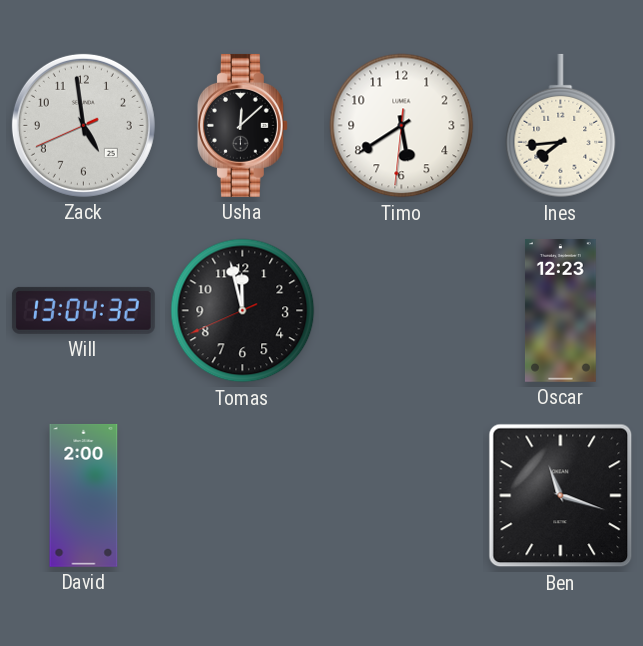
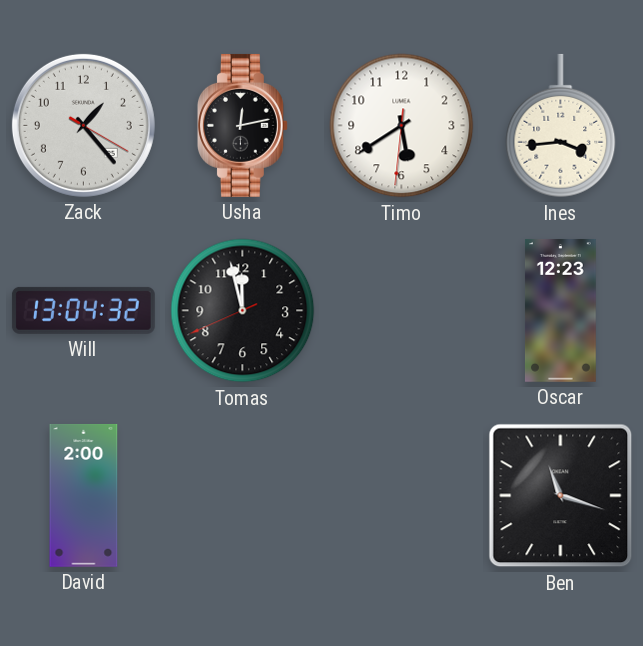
Zack: 4:58 -> 1:23
Usha: 12:08 -> 12:13
Ines: 7:44 -> 3:44
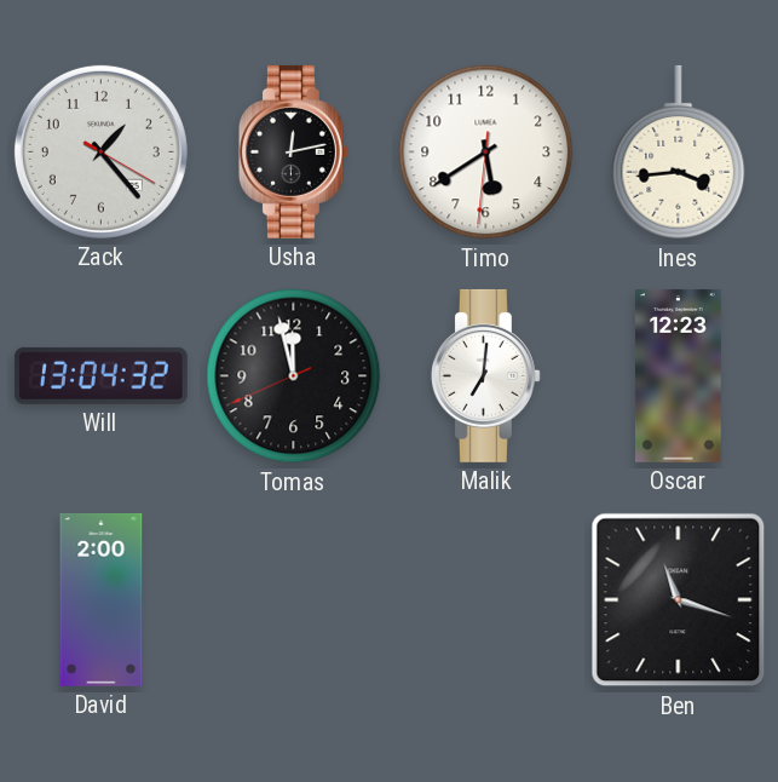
Malik: none -> 7:01
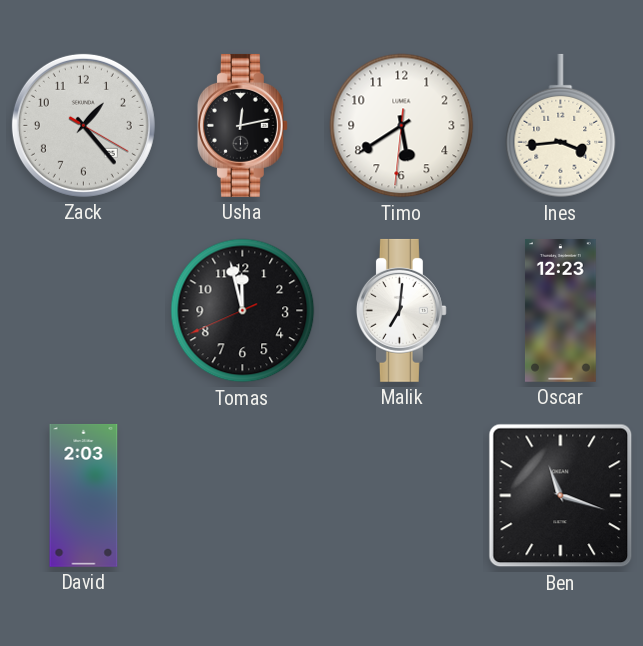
Will: 13:04 -> none
David: 2:00 -> 2:03
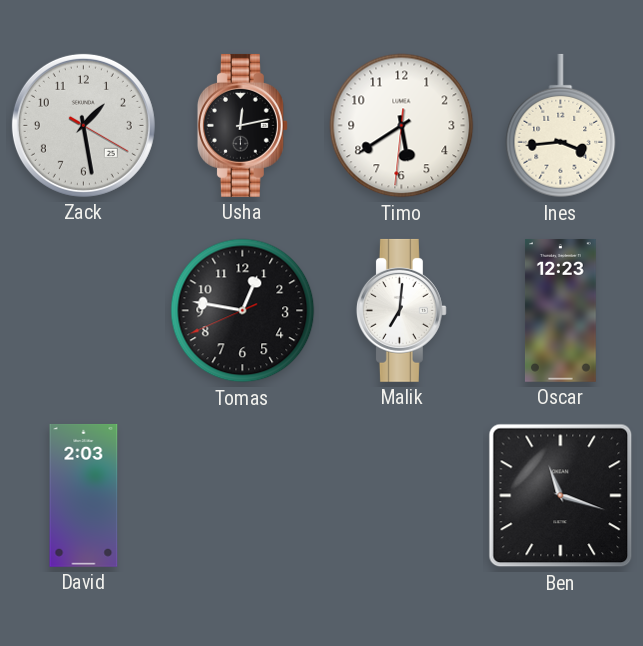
Zack: 1:23 -> 1:28
Tomas: 11:57 -> 12:46
